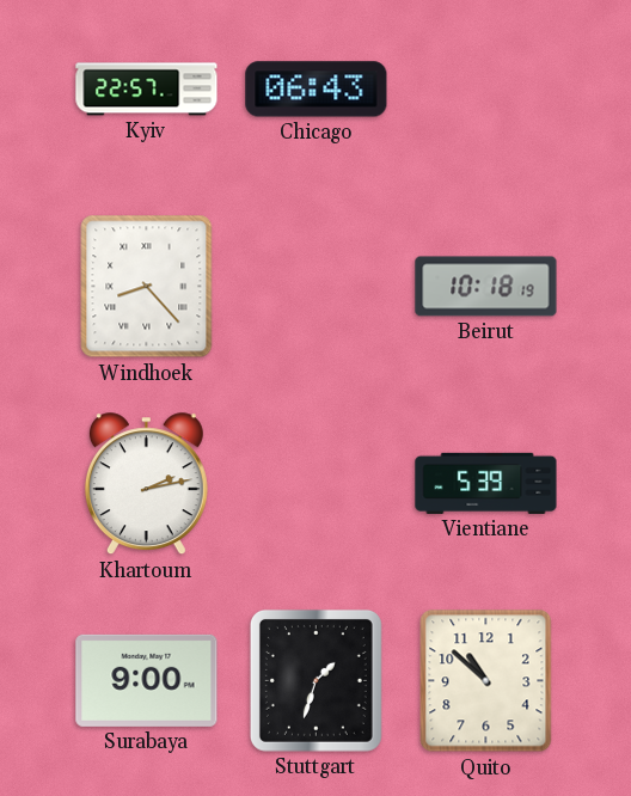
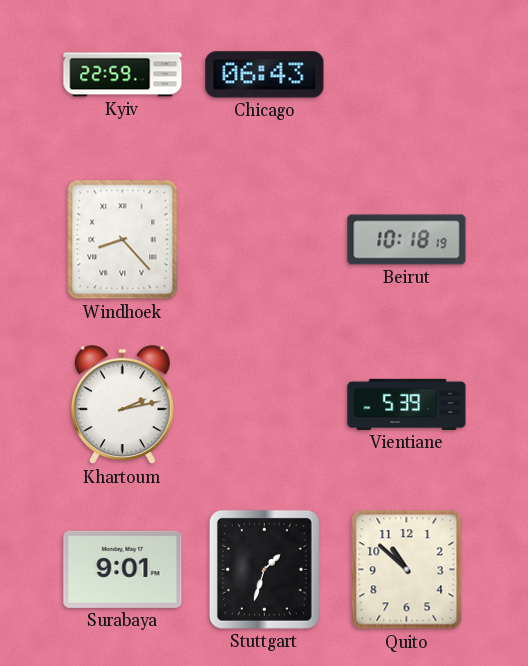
Kyiv: 22:57 -> 22:59
Surabaya: 9:00 -> 9:01
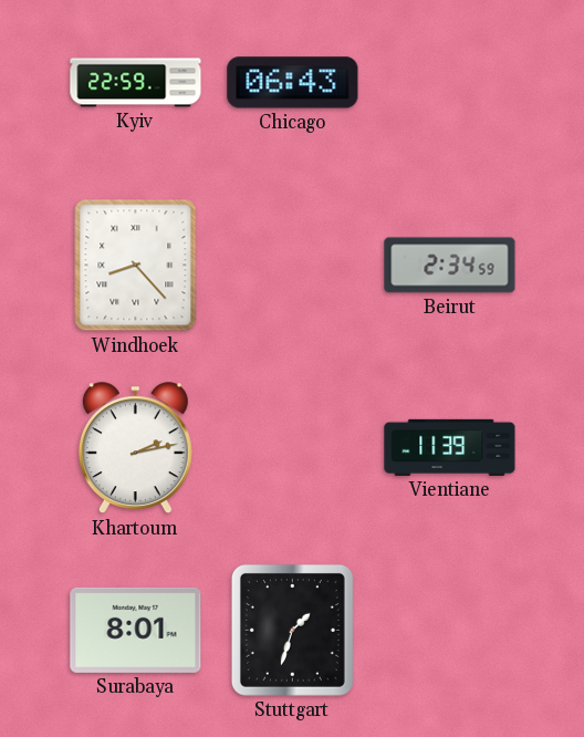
Beirut: 10:18 -> 2:34
Vientiane: 5:39 -> 11:39
Surabaya: 9:01 -> 8:01
Quito: 10:52 -> none
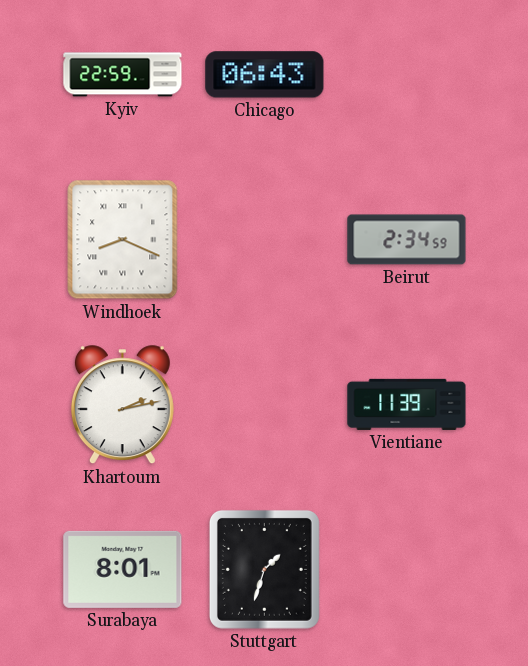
Windhoek: 8:23 -> 8:19
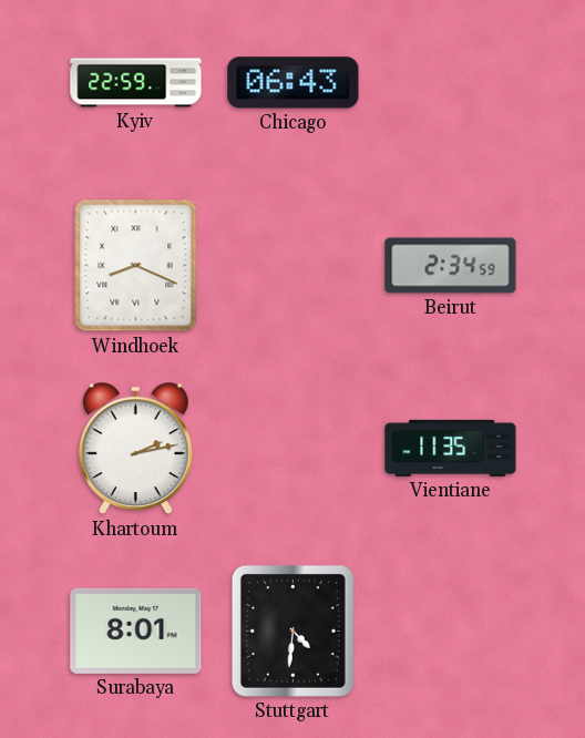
Vientiane: 11:39 -> 11:35
Stuttgart: 1:33 -> 4:31
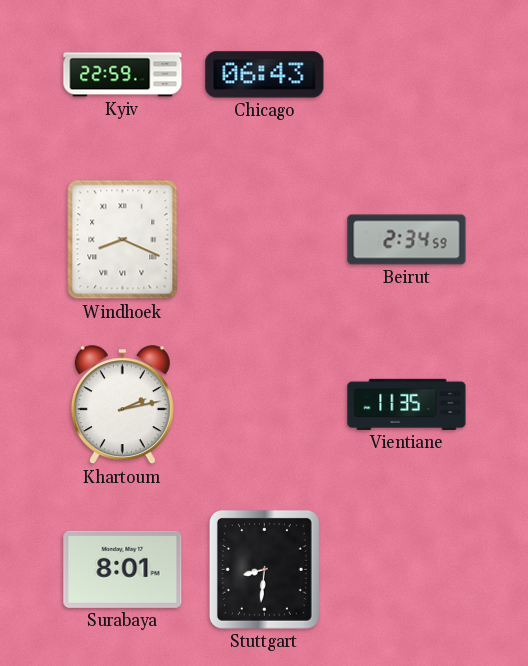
Stuttgart: 4:31 -> 8:31
